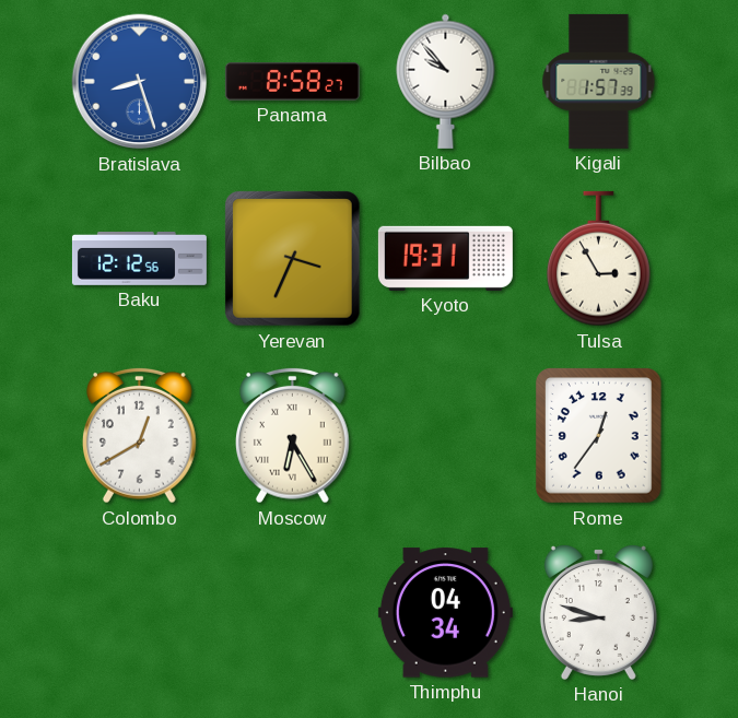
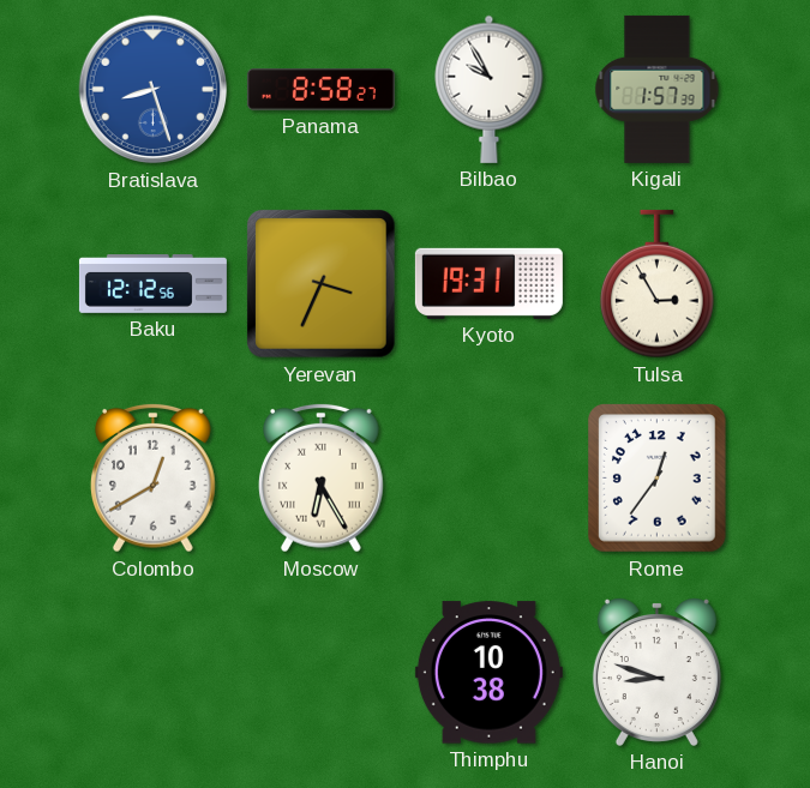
Bilbao: 9:53 -> 9:55
Thimphu: 04:34 -> 10:38
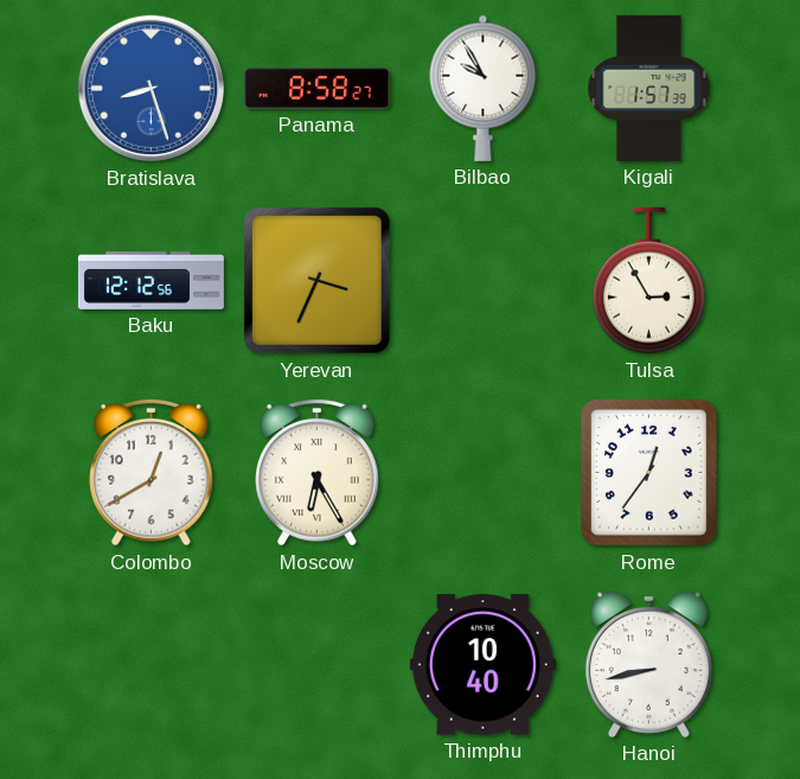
Kyoto: 19:31 -> none
Thimphu: 10:38 -> 10:40
Hanoi: 8:48 -> 8:43
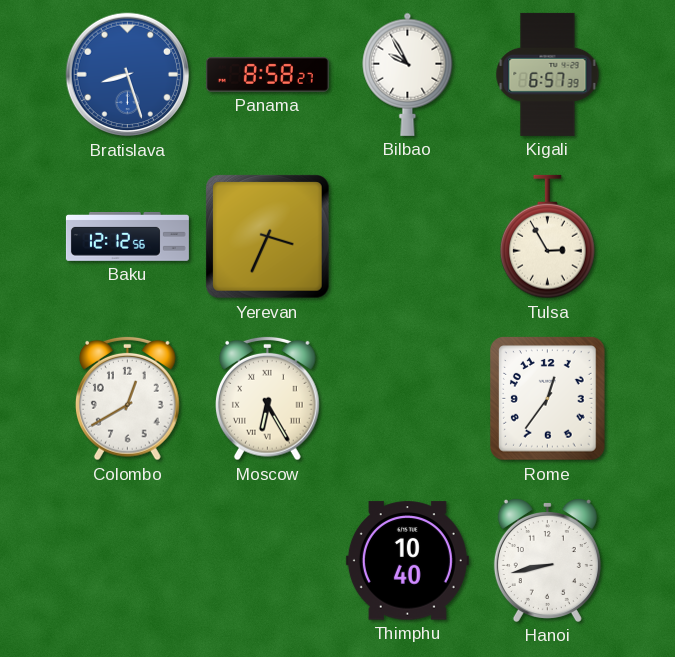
Kigali: 1:57 -> 6:57
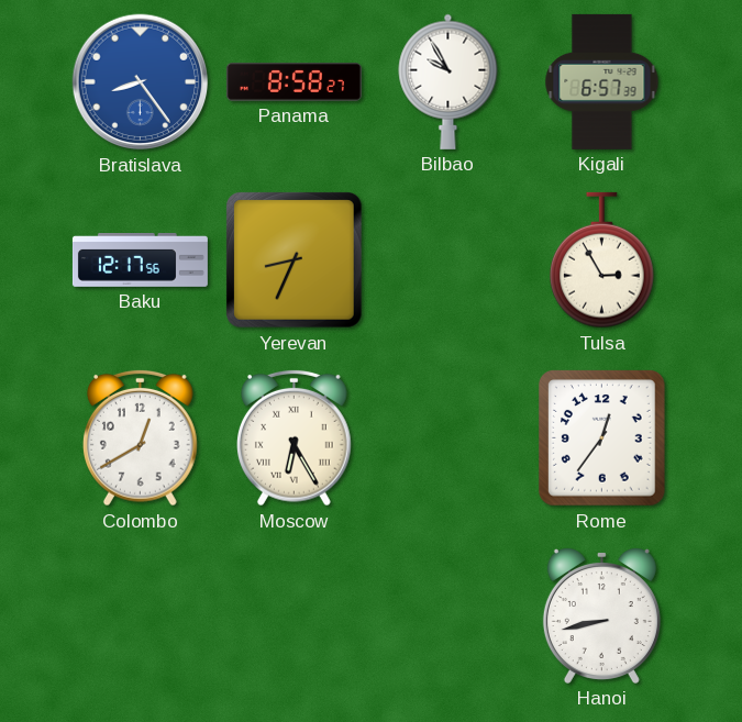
Bratislava: 8:27 -> 8:24
Baku: 12:12 -> 12:17
Yerevan: 3:34 -> 8:34
Thimphu: 10:40 -> none
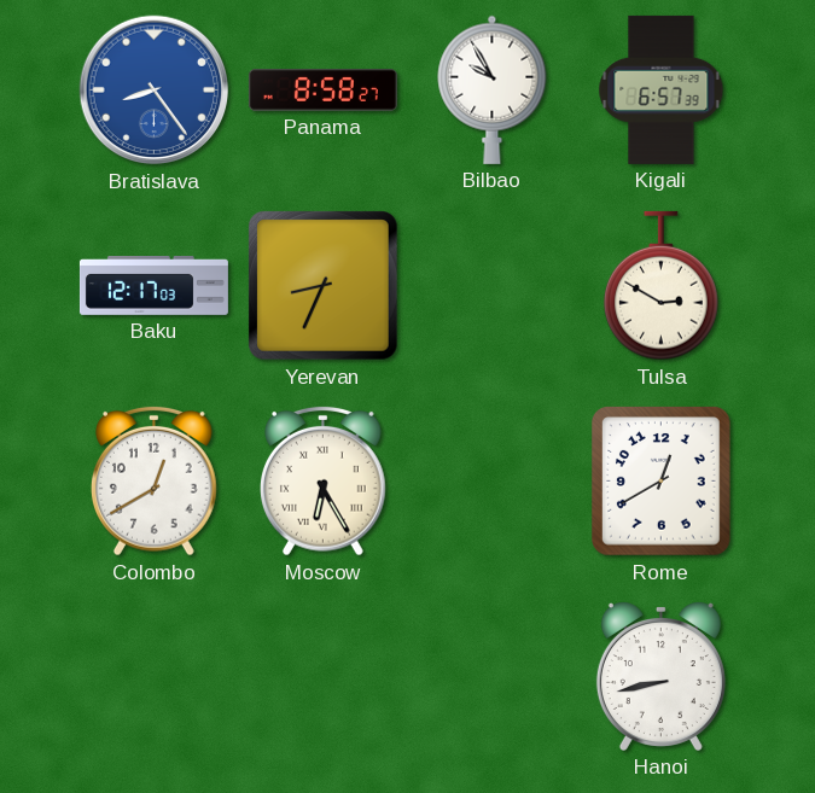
Baku: 12:17:56 -> 12:17:03
Tulsa: 2:55 -> 2:50
Rome: 12:36 -> 12:40
